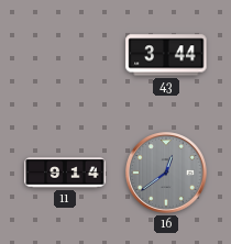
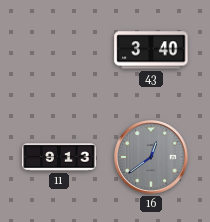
43: 3:44 -> 3:40
11: 9:14 -> 9:13
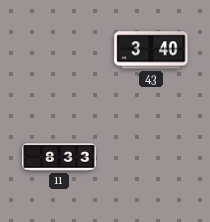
11: 9:13 -> 8:33
16: 12:39 -> none
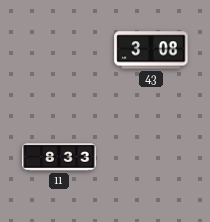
43: 3:40 -> 3:08
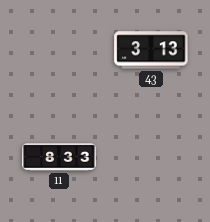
43: 3:08 -> 3:13
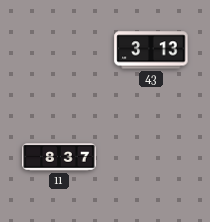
11: 8:33 -> 8:37
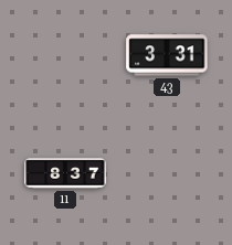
43: 3:13 -> 3:31
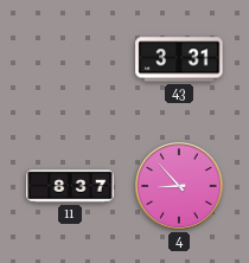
4: none -> 8:53
